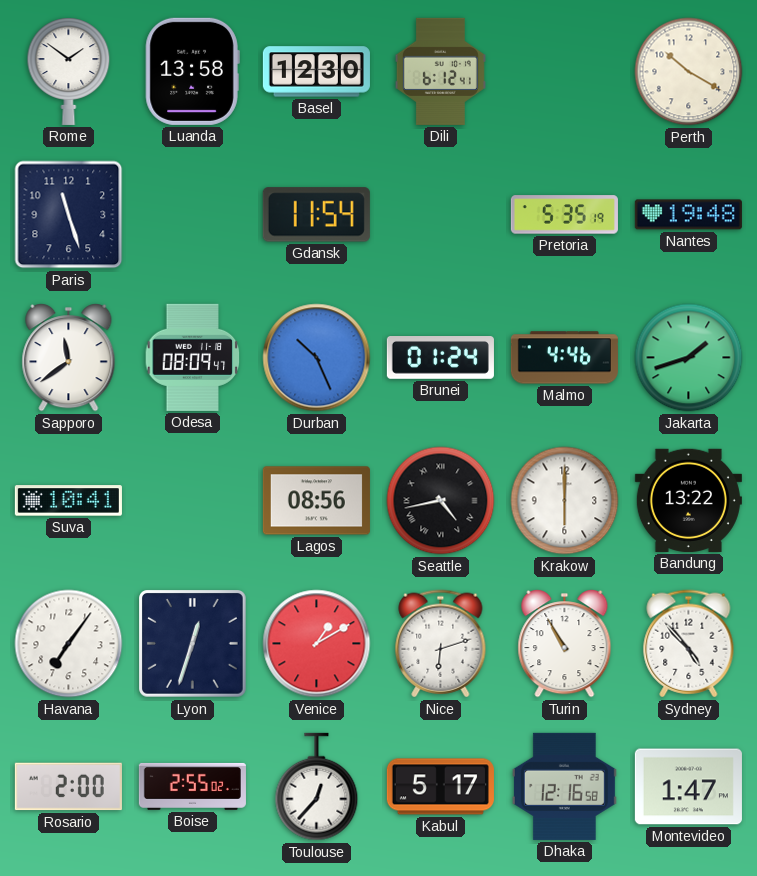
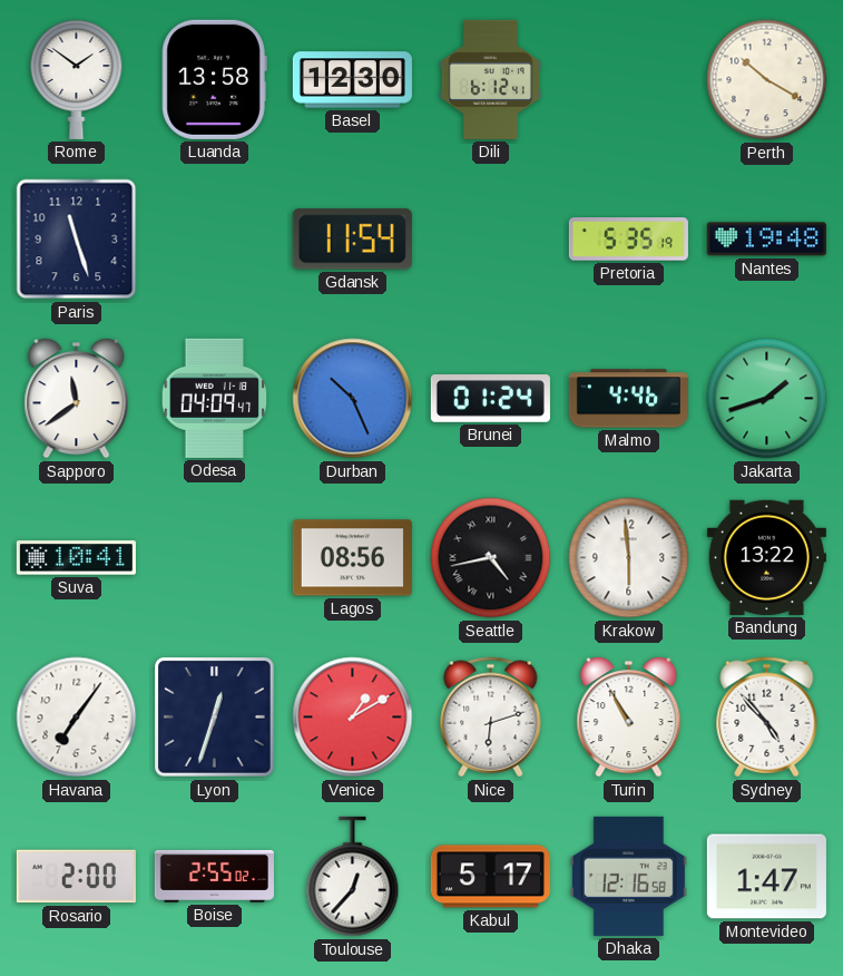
Odesa: 08:09 -> 04:09
Krakow: 6:00 -> 5:59
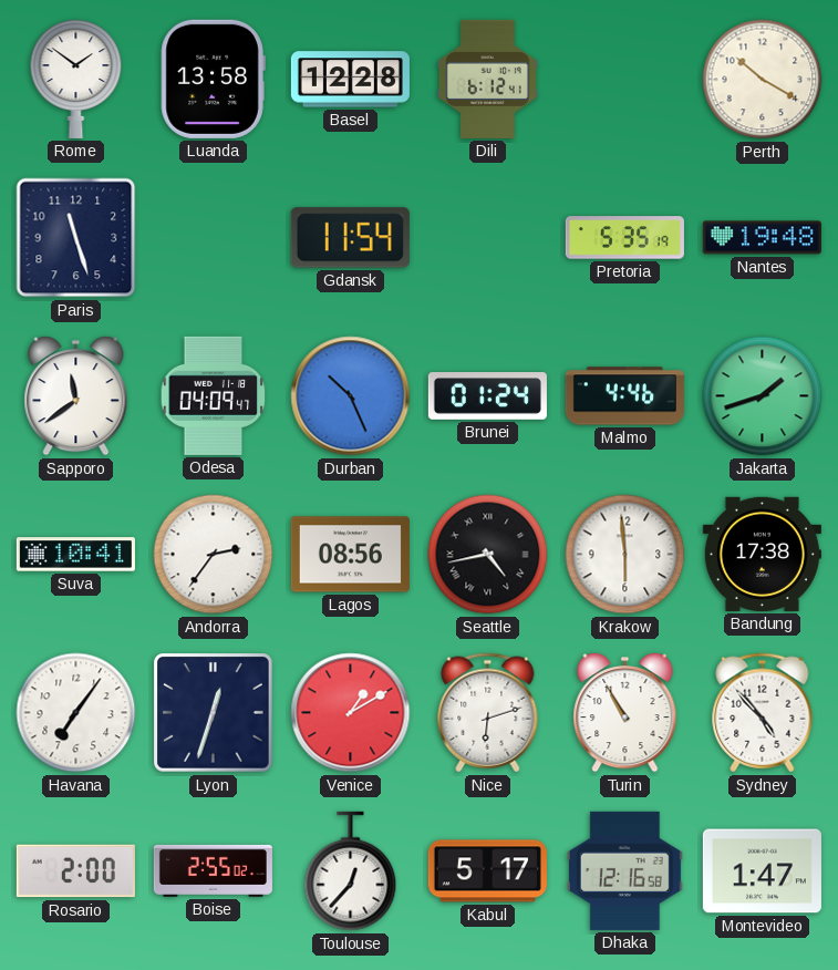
Basel: 12:30 -> 12:28
Andorra: none -> 2:36
Bandung: 13:22 -> 17:38
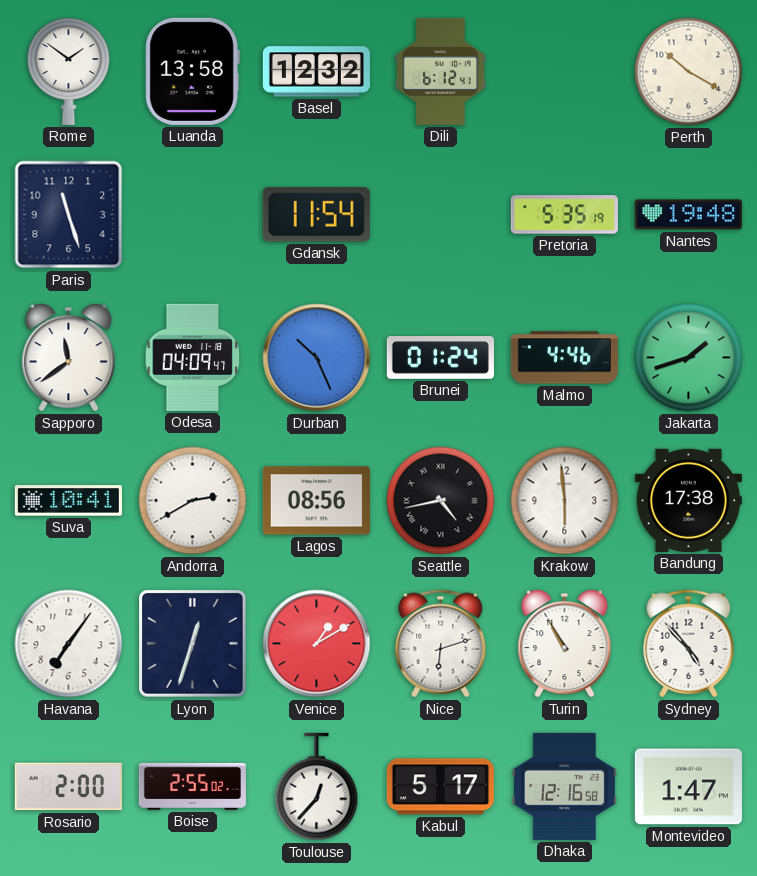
Basel: 12:28 -> 12:32
Andorra: 2:36 -> 2:40
